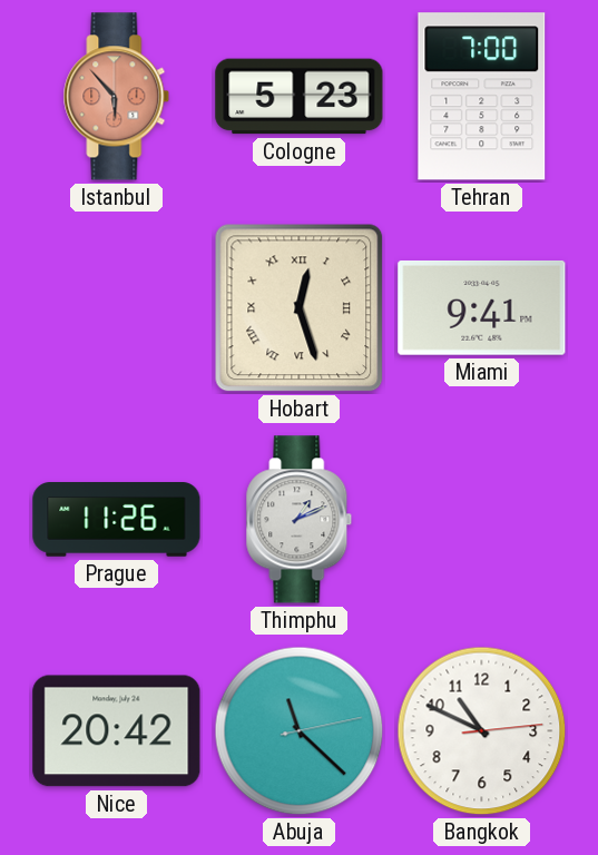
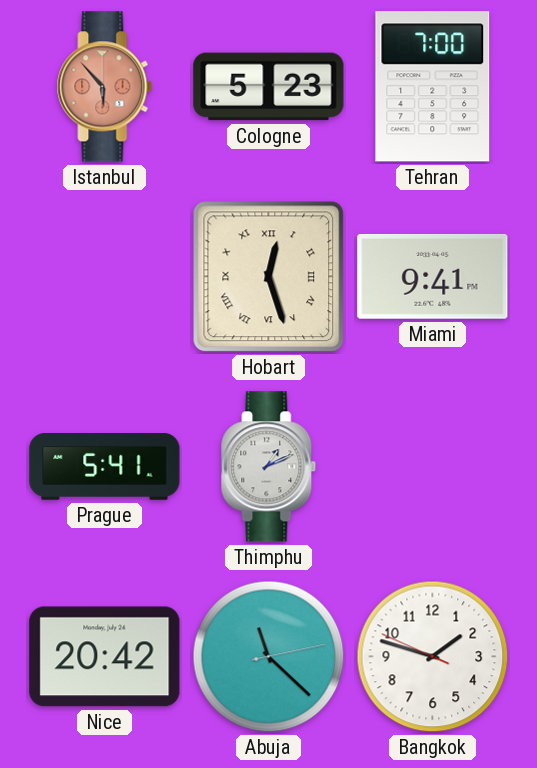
Prague: 11:26 -> 5:41
Bangkok: 10:49 -> 1:47
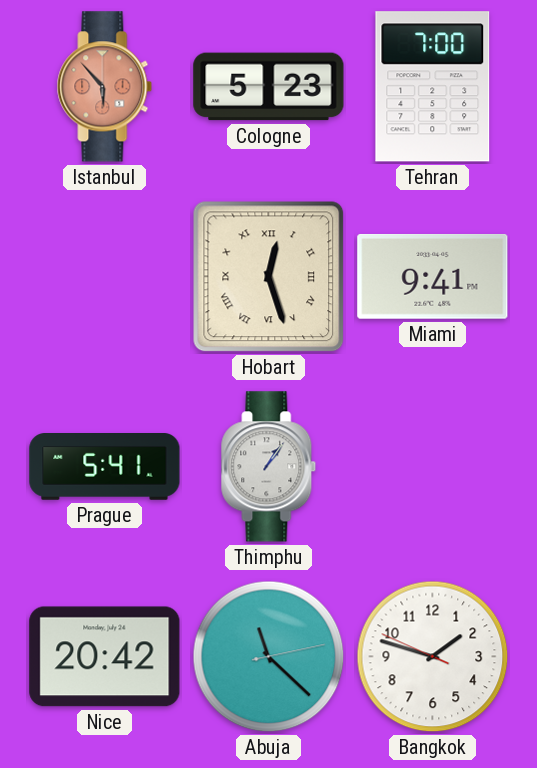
Thimphu: 1:11 -> 1:06
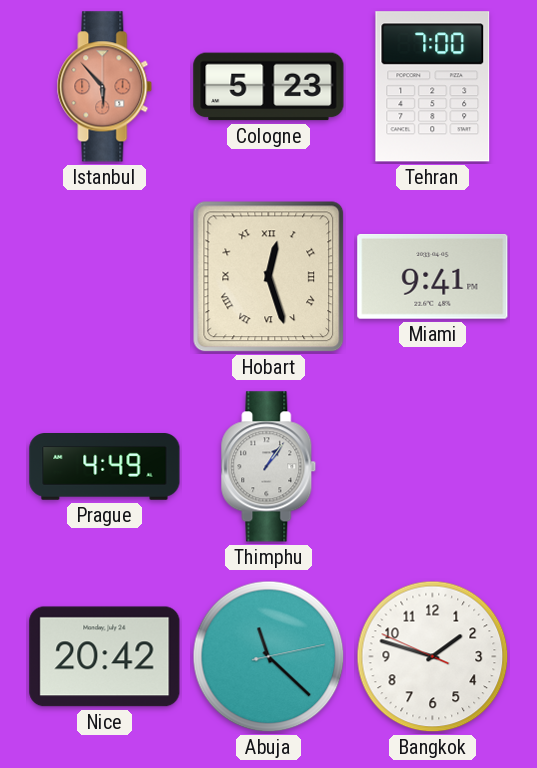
Prague: 5:41 -> 4:49
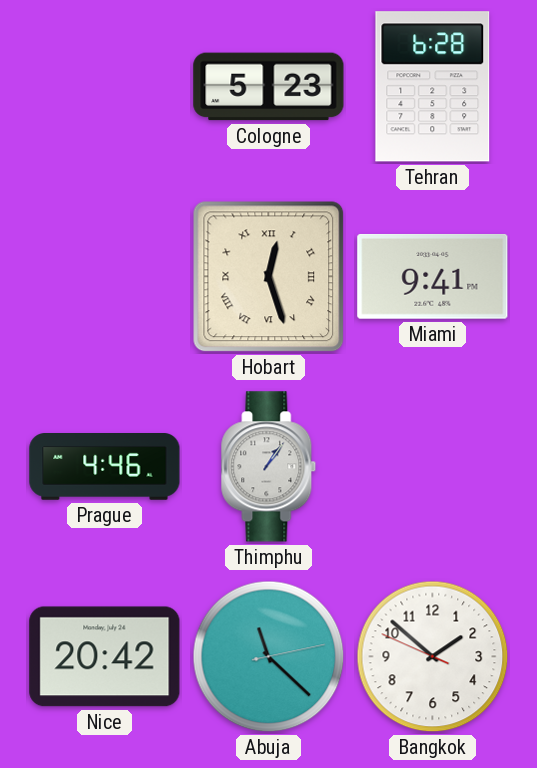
Istanbul: 5:53 -> none
Tehran: 7:00 -> 6:28
Prague: 4:49 -> 4:46
Bangkok: 1:47 -> 1:51
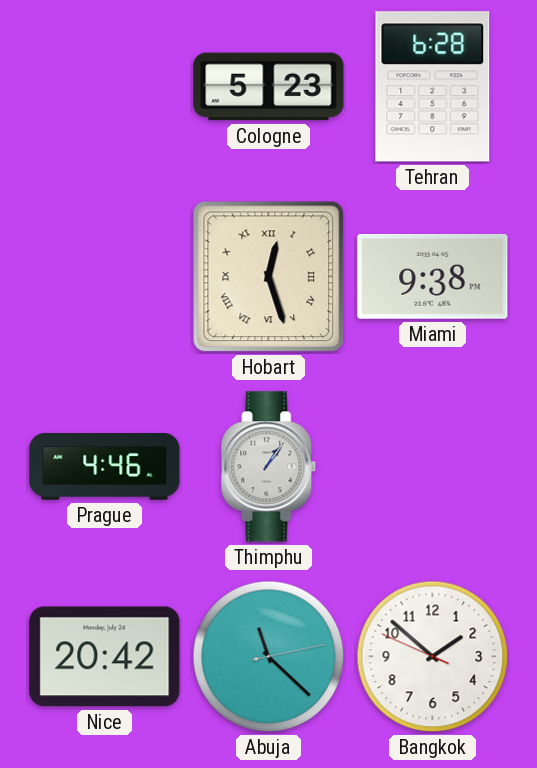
Miami: 9:41 -> 9:38
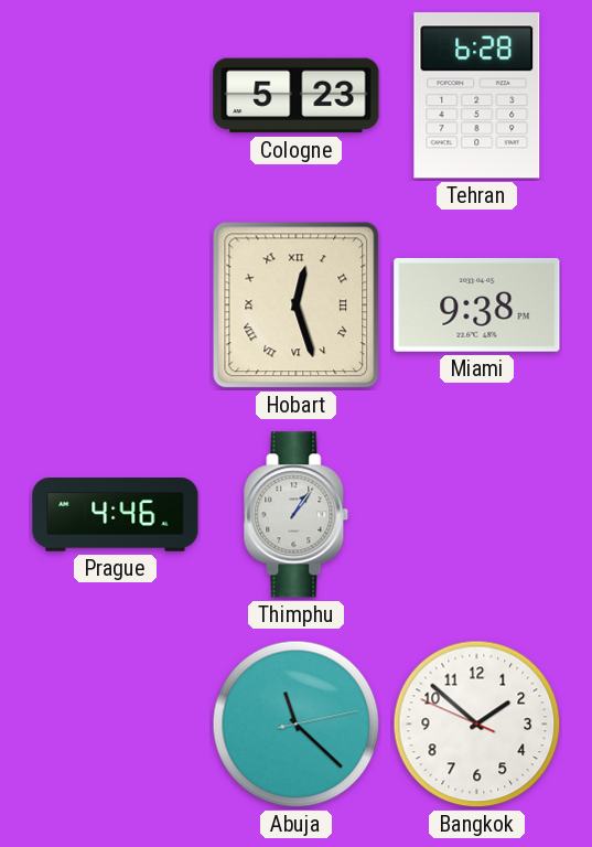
Nice: 20:42 -> none
